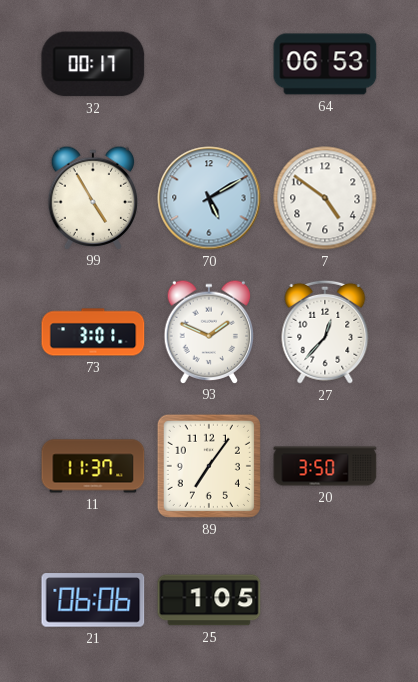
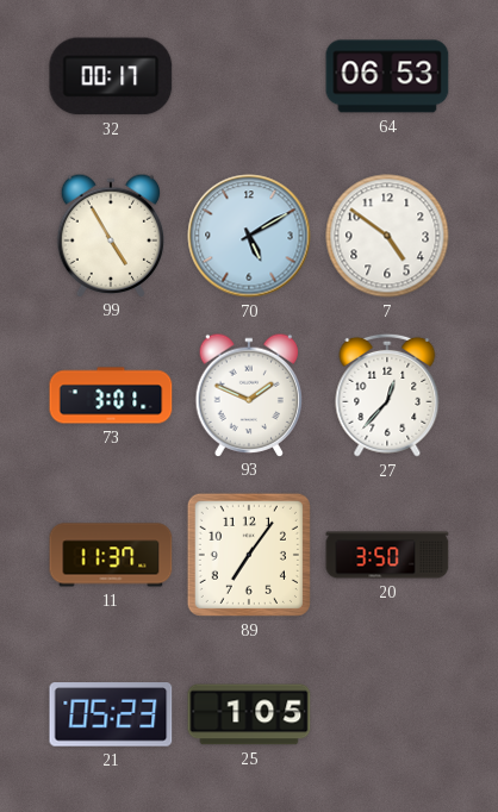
21: 06:06 -> 05:23
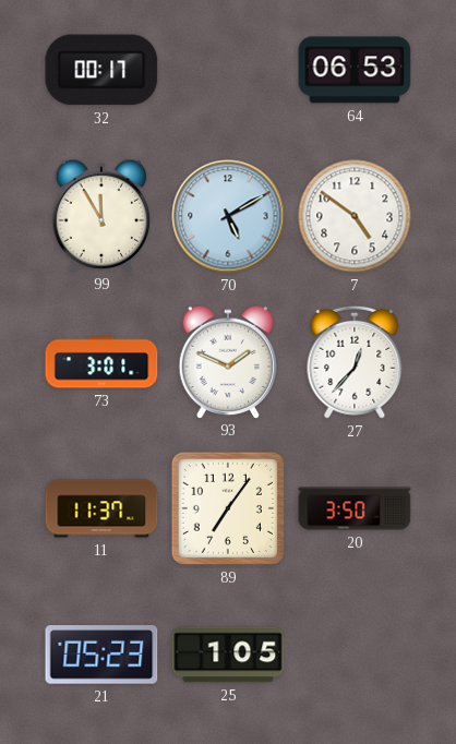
99: 4:55 -> 11:55
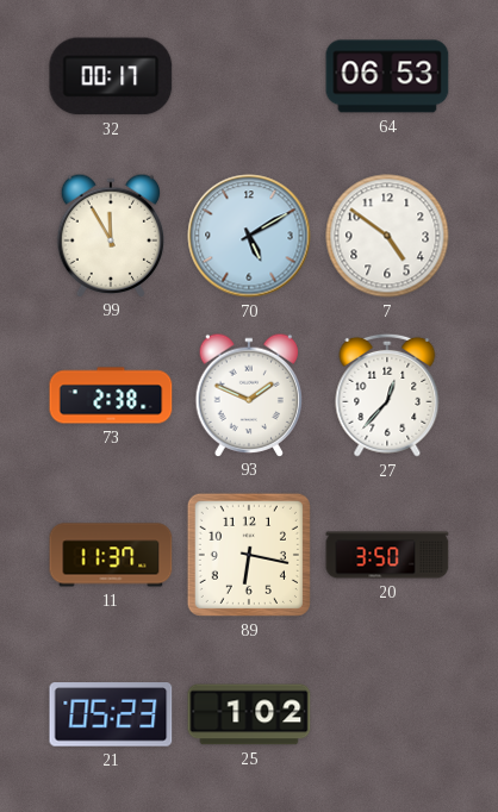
73: 3:01 -> 2:38
89: 7:06 -> 6:17
25: 1:05 -> 1:02
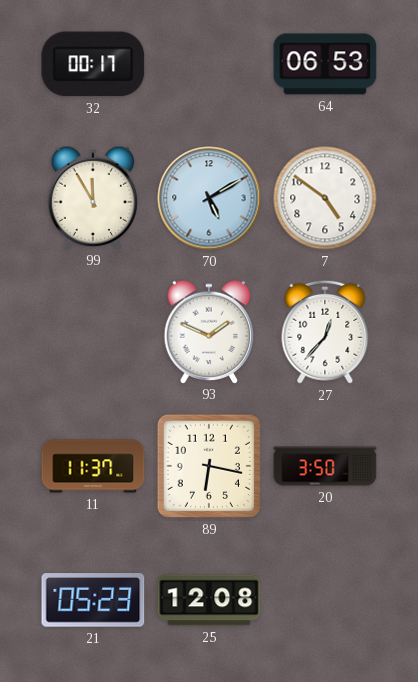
73: 2:38 -> none
25: 1:02 -> 12:08
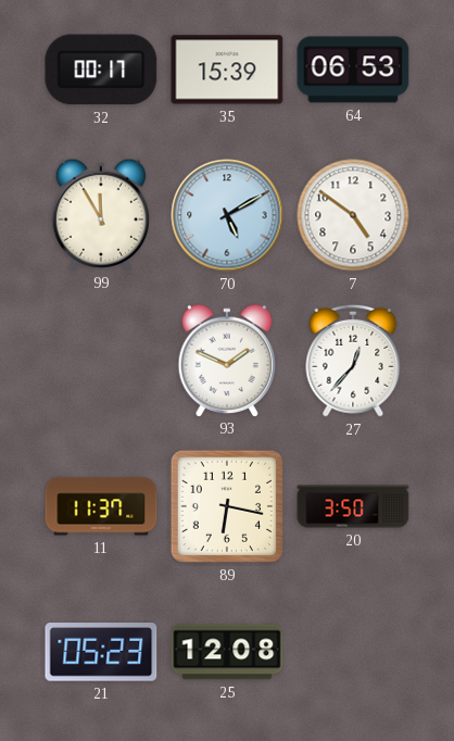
35: none -> 15:39
